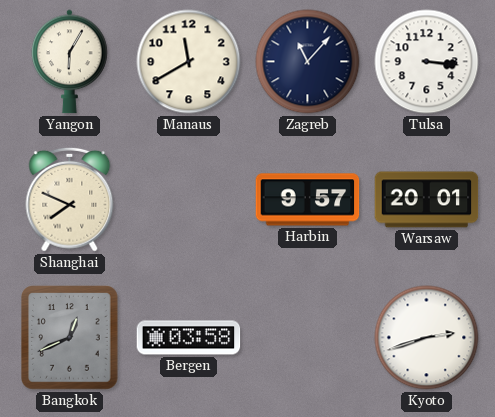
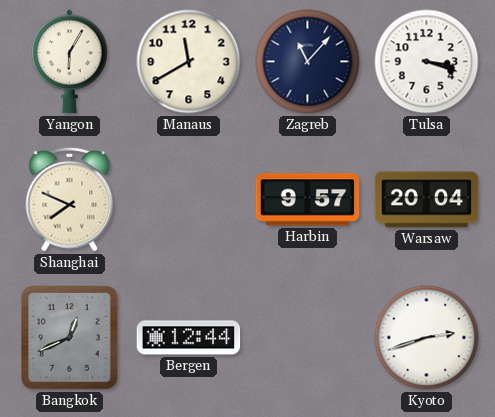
Tulsa: 3:16 -> 3:18
Warsaw: 20:01 -> 20:04
Bergen: 03:58 -> 12:44
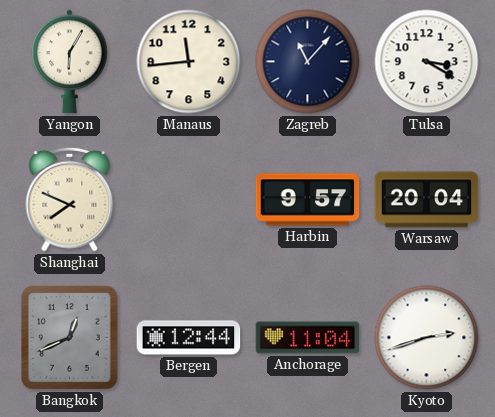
Manaus: 11:40 -> 11:44
Tulsa: 3:18 -> 3:20
Anchorage: none -> 11:04
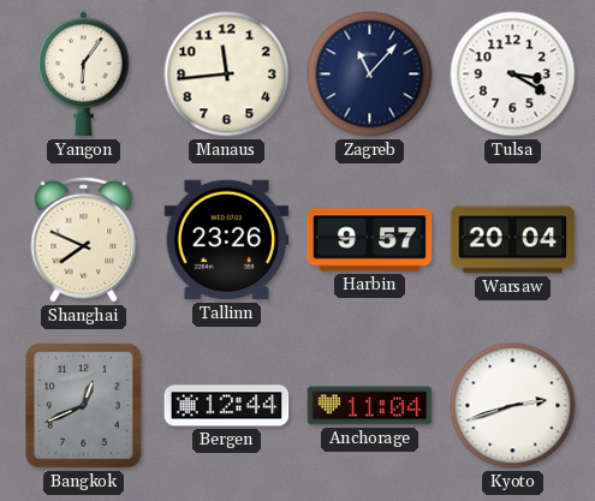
Yangon: 6:05 -> 6:06
Tallinn: none -> 23:26
